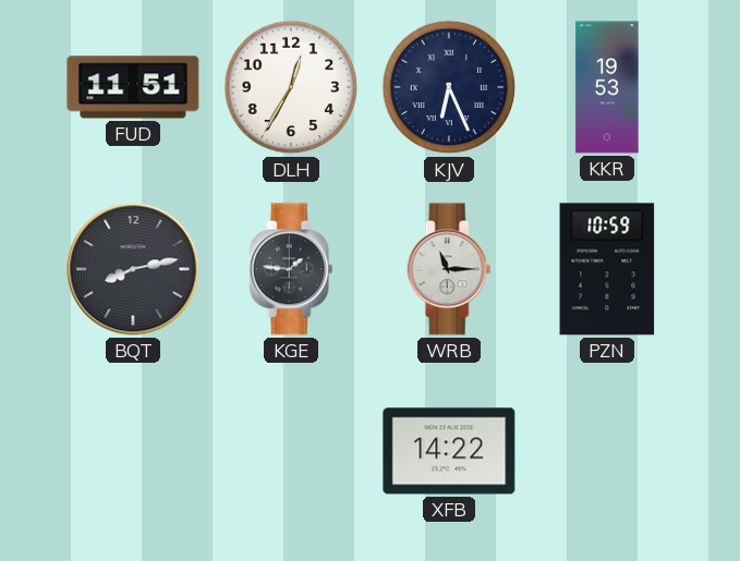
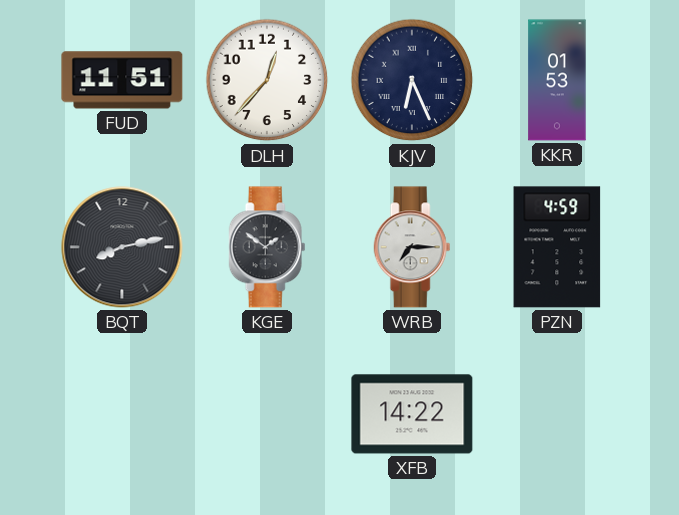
DLH: 12:35 -> 12:37
KKR: 19:53 -> 01:53
KGE: 1:46 -> 1:51
WRB: 11:15 -> 7:15
PZN: 10:59 -> 4:59
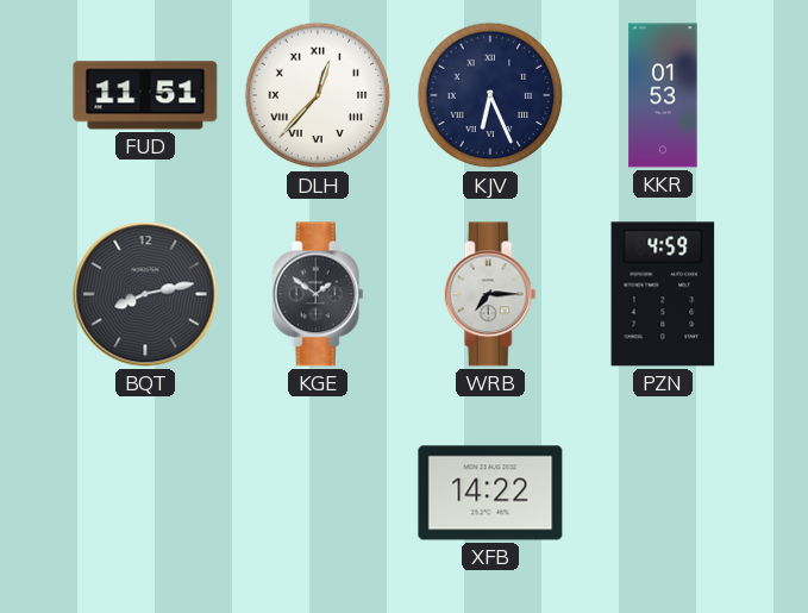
DLH numerals: Arabic -> Roman
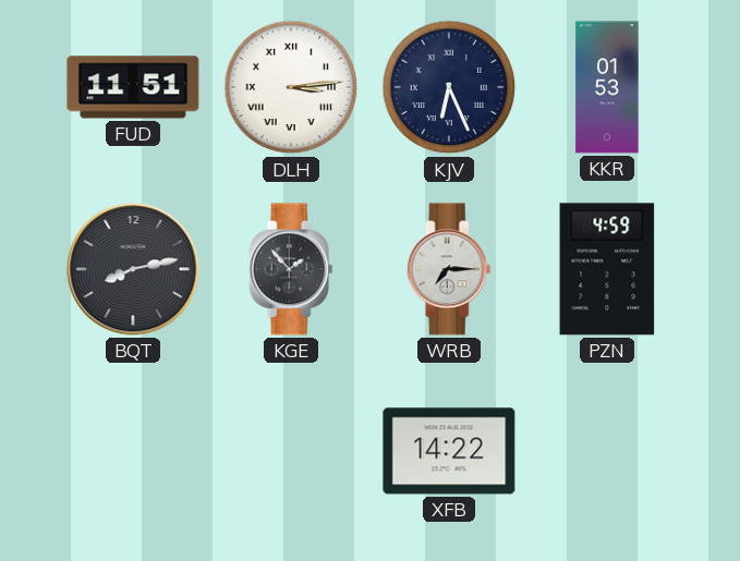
DLH: 12:37 -> 3:14
KGE: 1:51 -> 1:53
